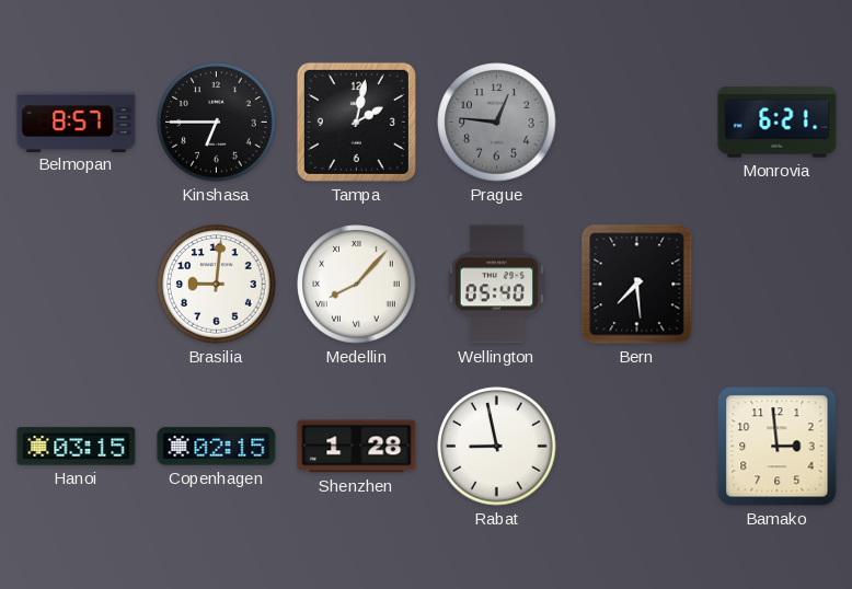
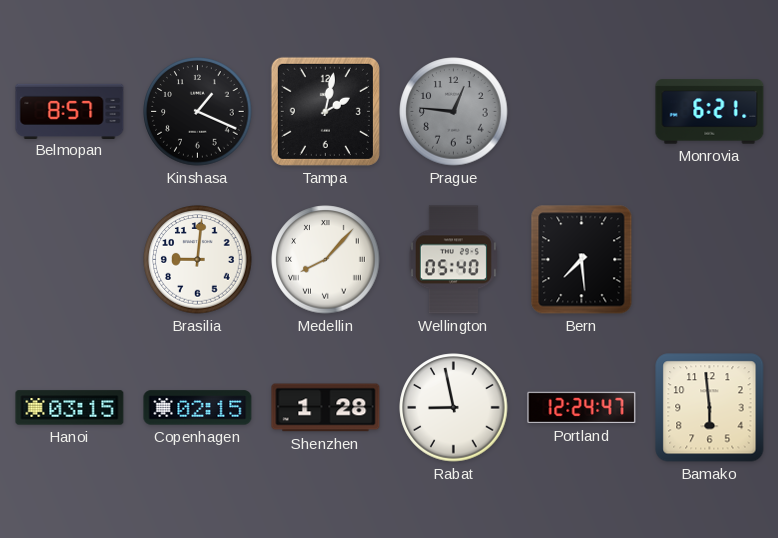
Kinshasa: 6:45 -> 1:19
Portland: none -> 12:24
Bamako: 2:59 -> 5:59
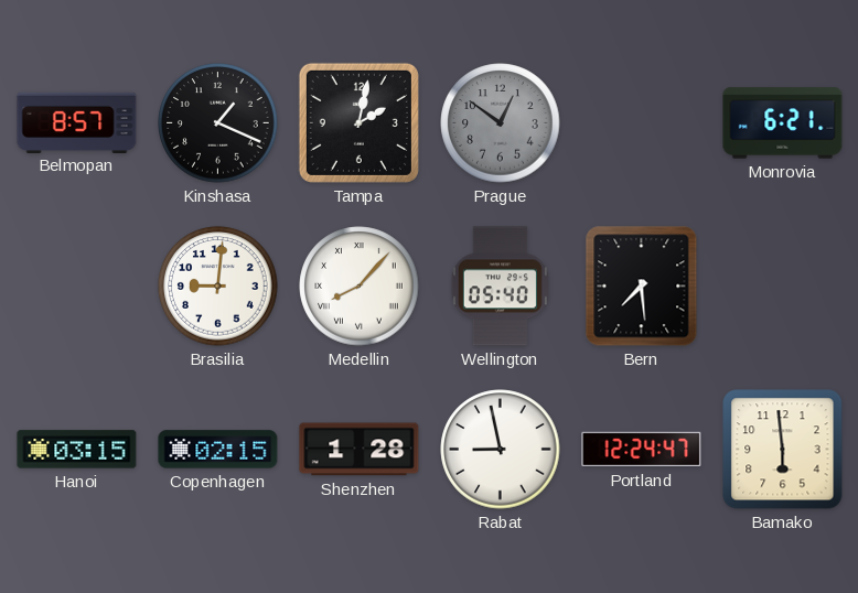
Prague: 12:46 -> 12:51
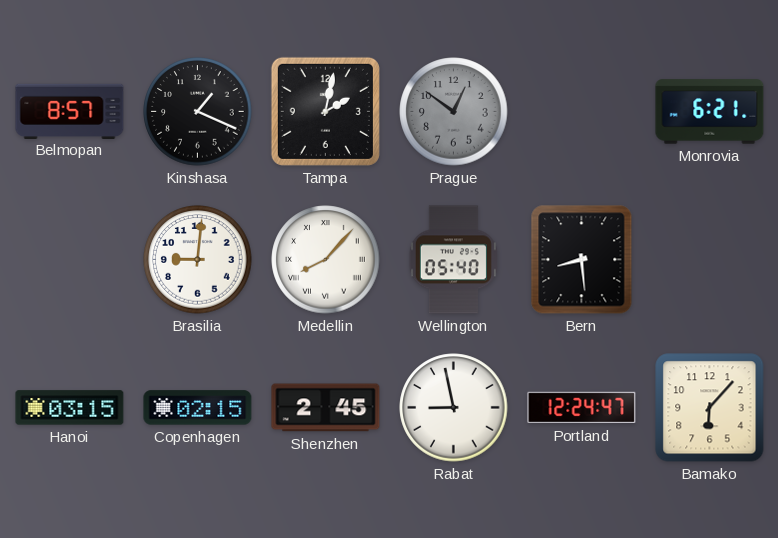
Bern: 7:29 -> 8:29
Shenzhen: 1:28 -> 2:45
Bamako: 5:59 -> 6:07
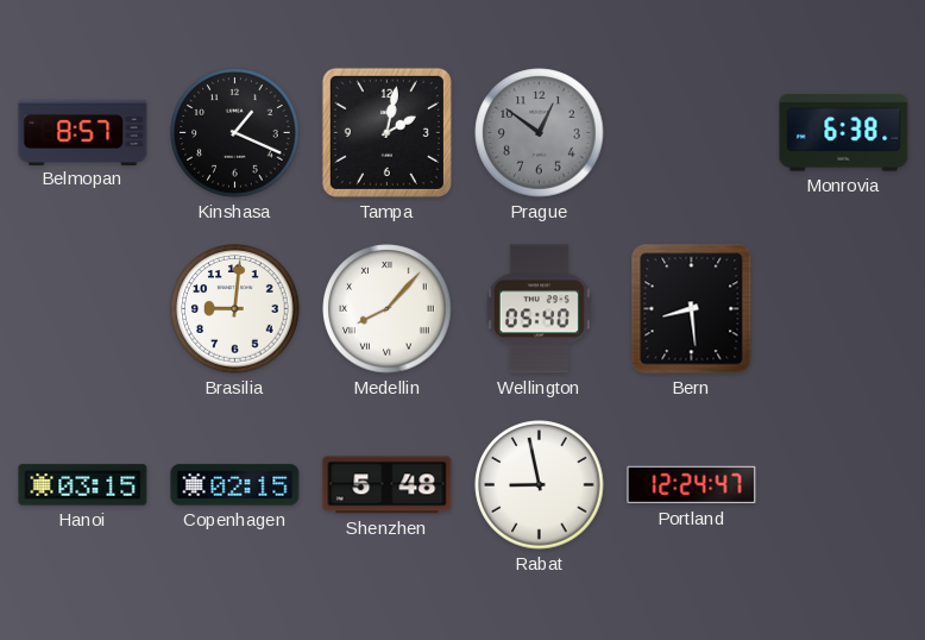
Monrovia: 6:21 -> 6:38
Shenzhen: 2:45 -> 5:48
Bamako: 6:07 -> none
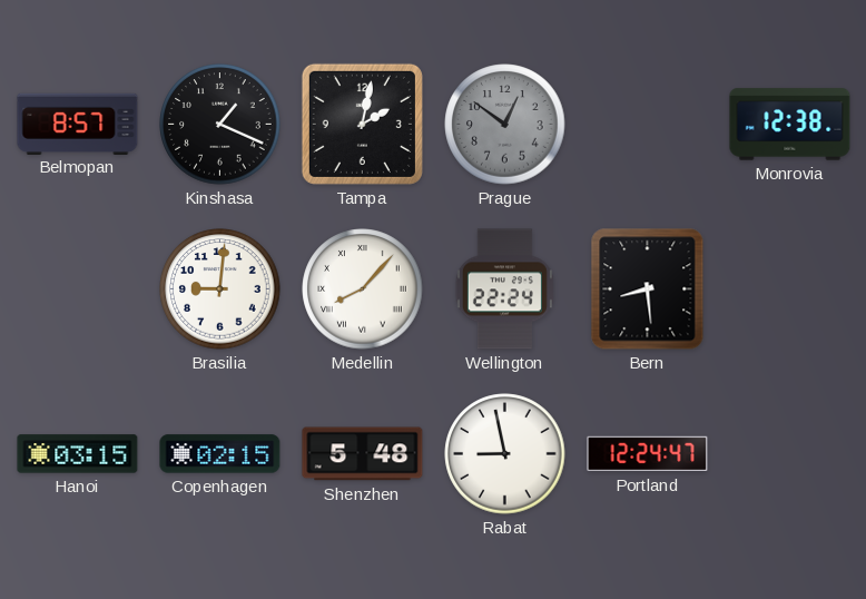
Monrovia: 6:38 -> 12:38
Wellington: 05:40 -> 22:24
